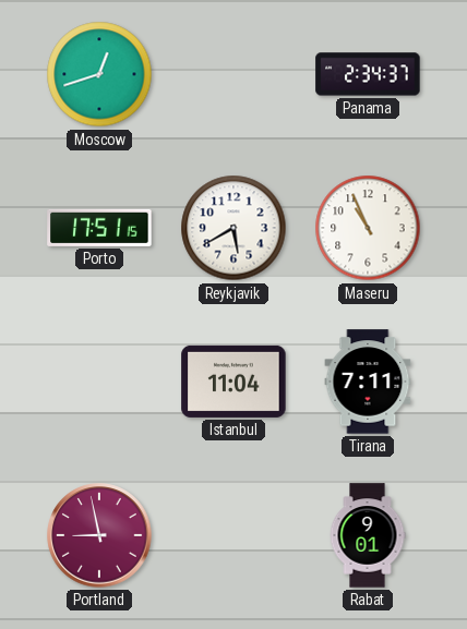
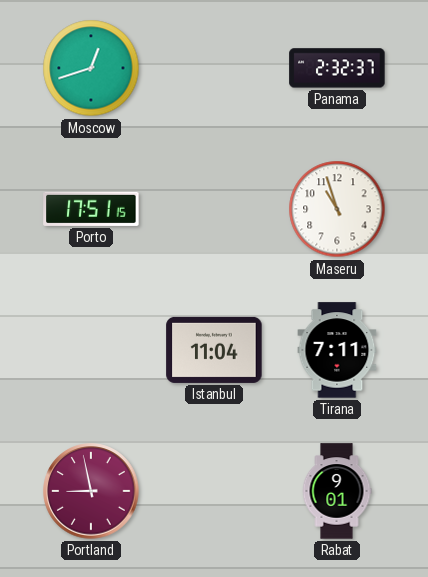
Panama: 2:34 -> 2:32
Reykjavik: 5:40 -> none
Maseru: 10:56 -> 10:57
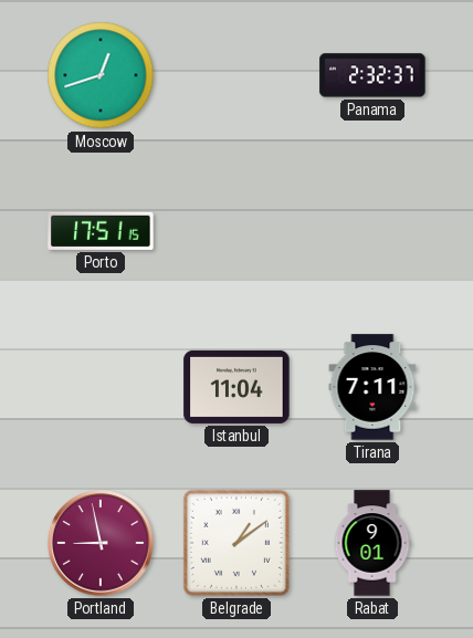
Maseru: 10:57 -> none
Belgrade: none -> 1:09
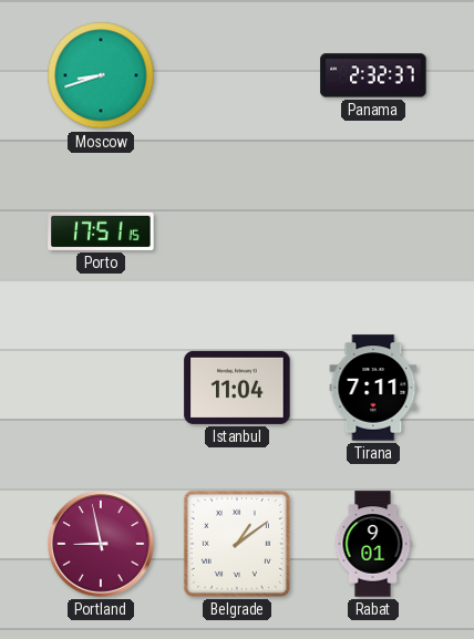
Moscow: 12:42 -> 8:42
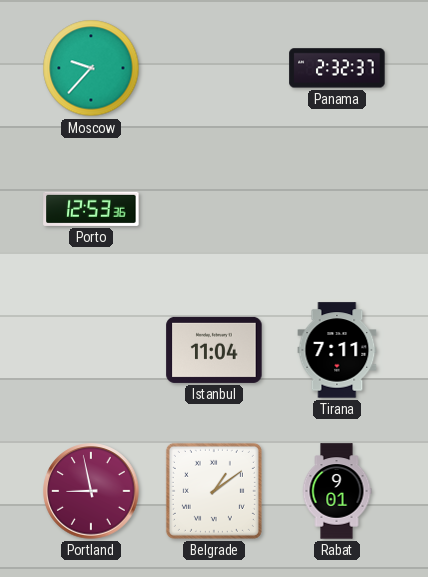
Moscow: 8:42 -> 9:37
Porto: 17:51 -> 12:53
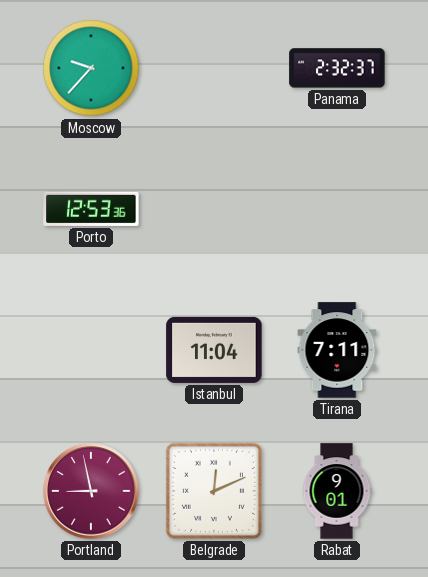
Belgrade: 1:09 -> 12:11
